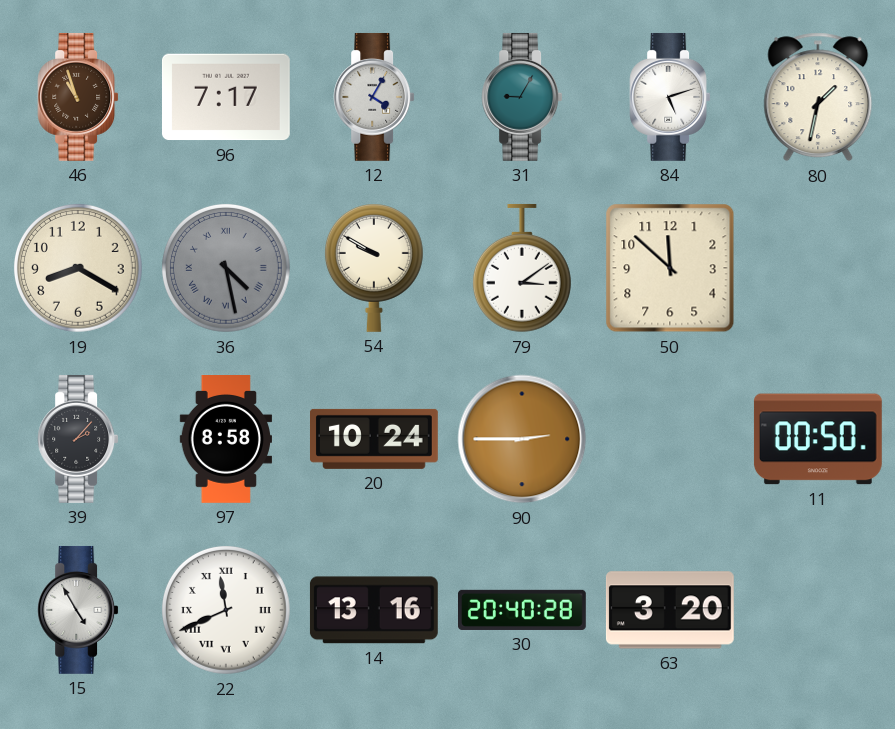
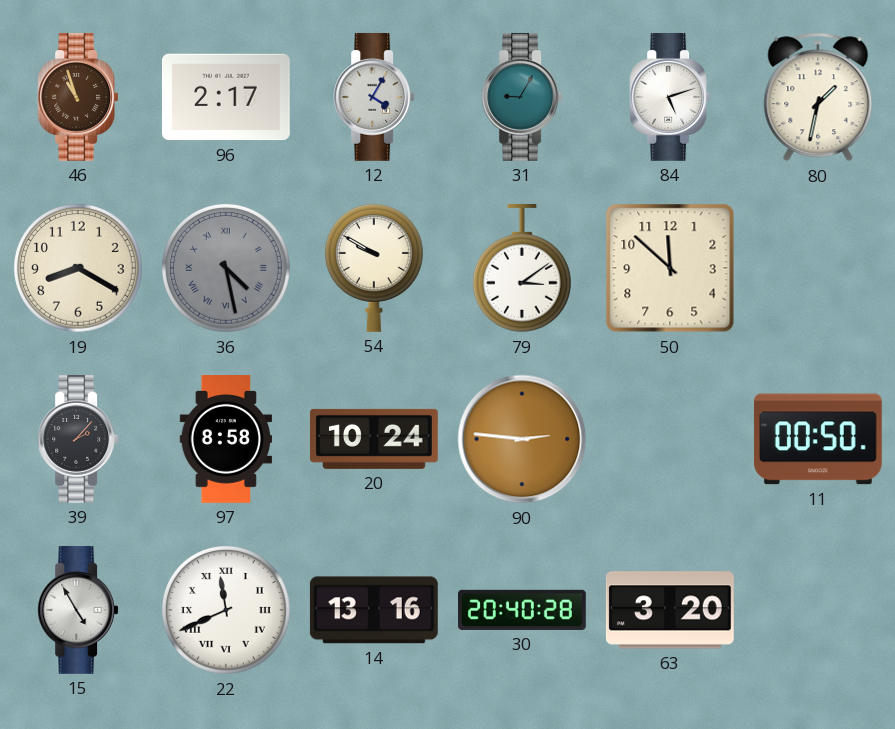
96: 7:17 -> 2:17
90: 2:45 -> 2:46
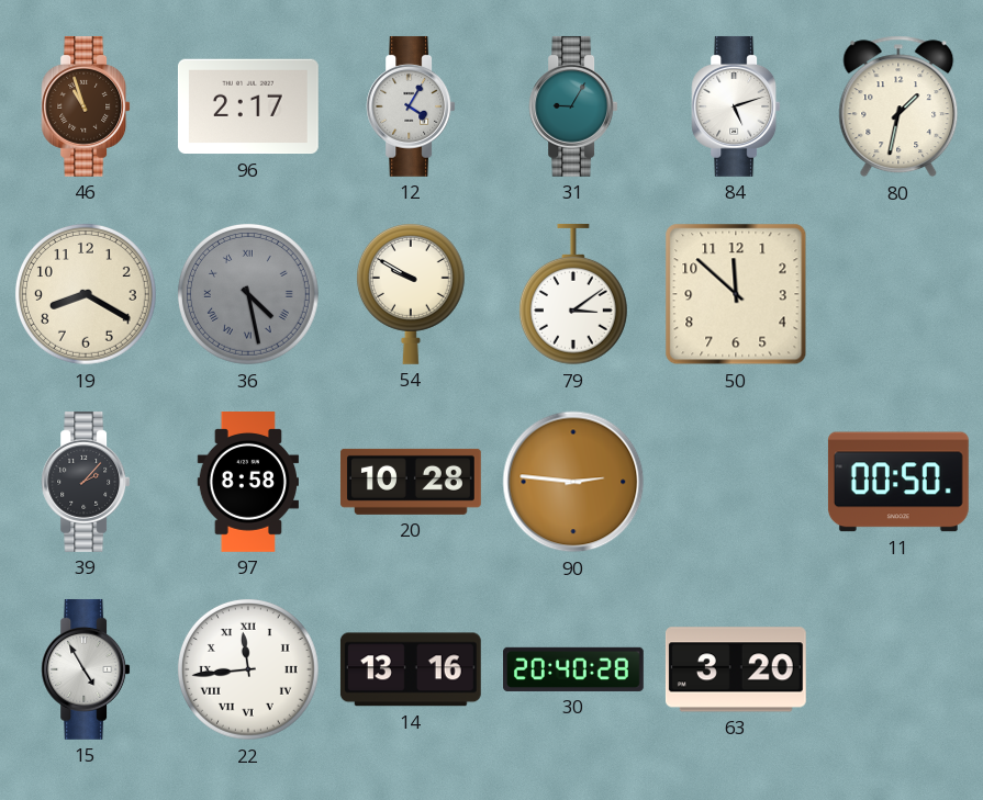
20: 10:24 -> 10:28
22: 11:41 -> 11:44
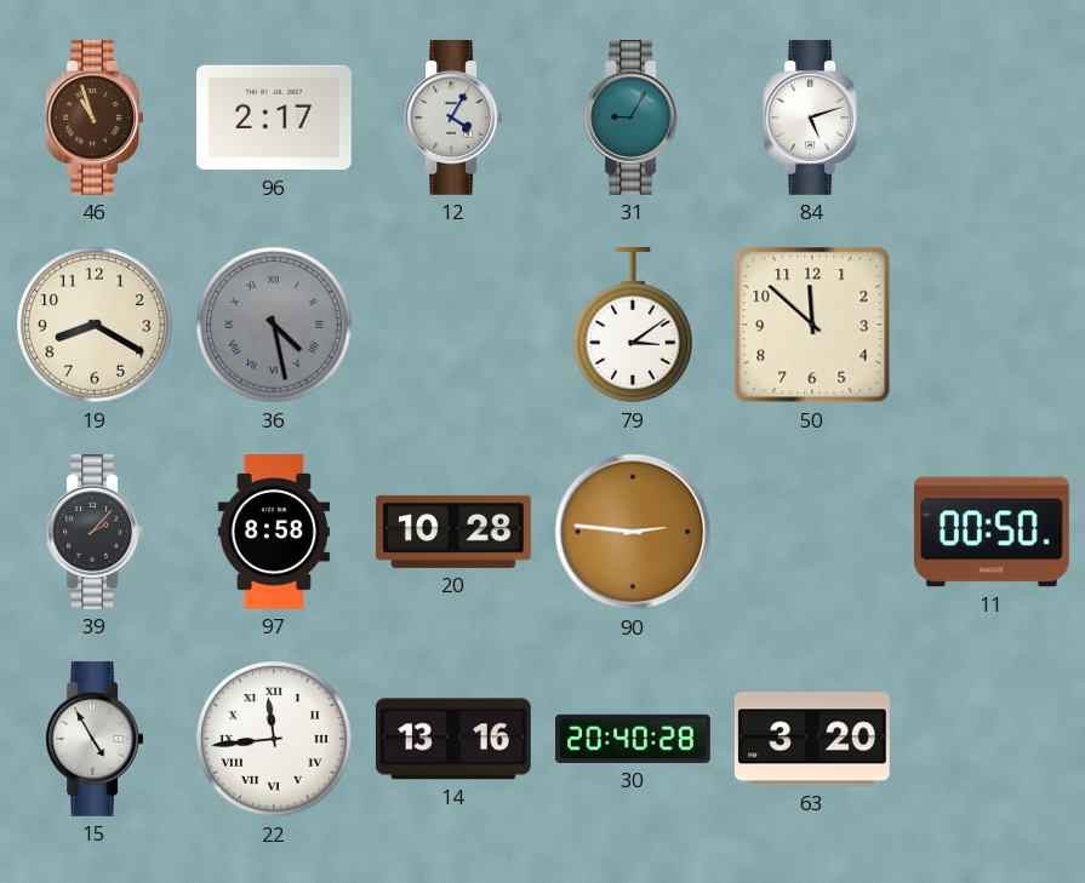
80: 1:32 -> none
54: 9:50 -> none
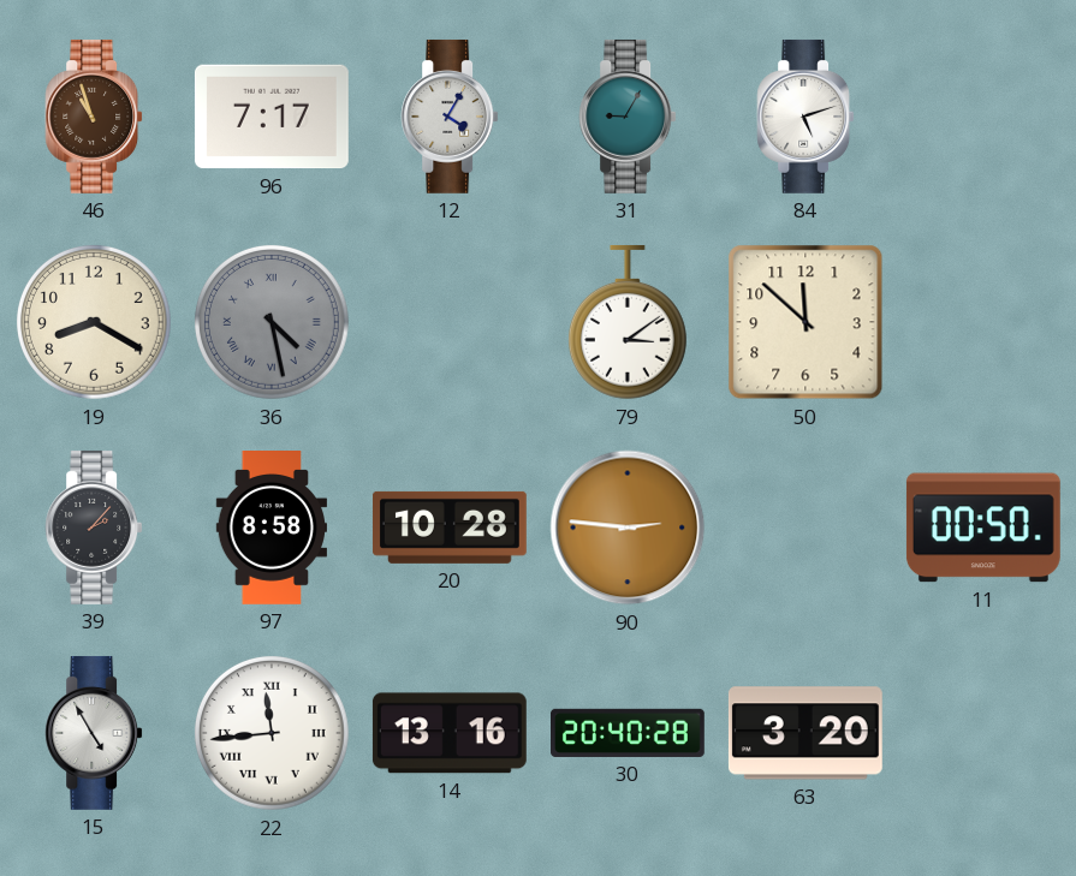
96: 2:17 -> 7:17
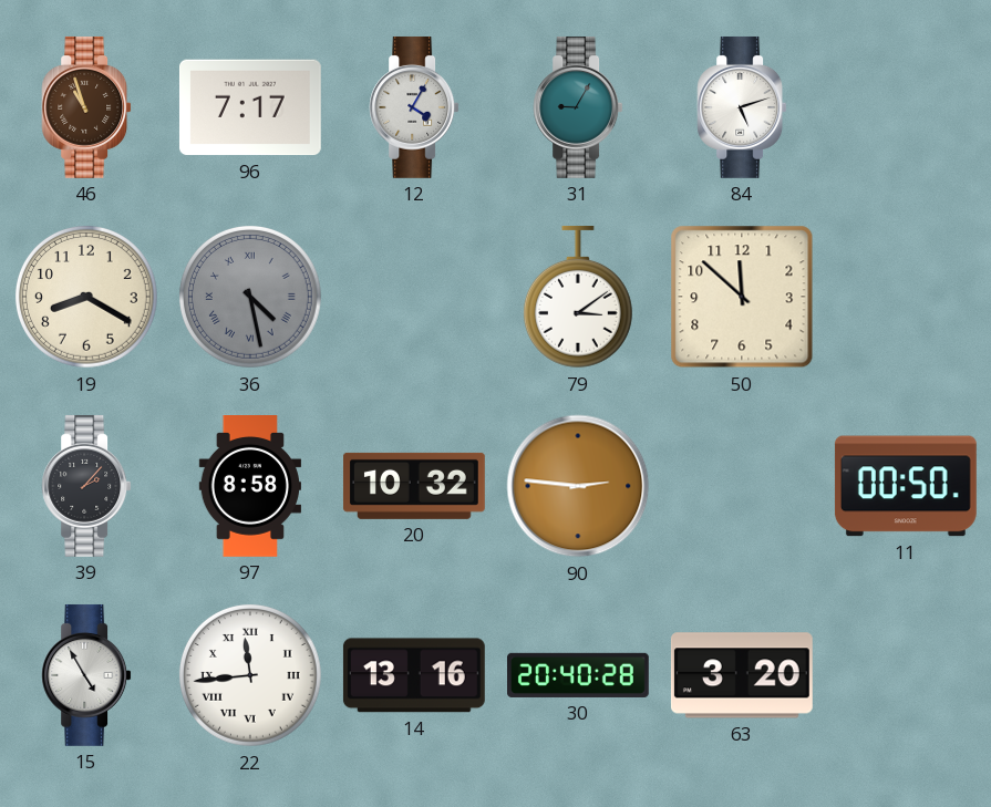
20: 10:28 -> 10:32
